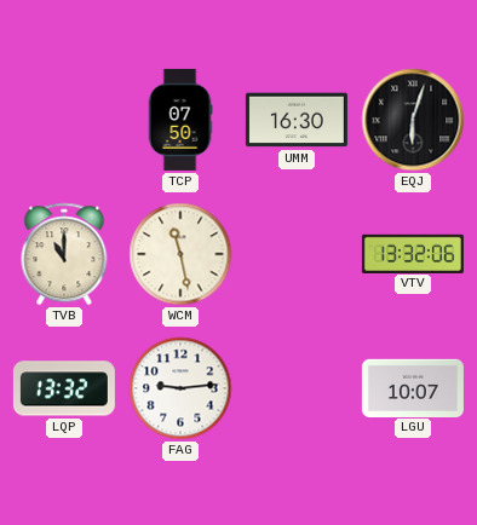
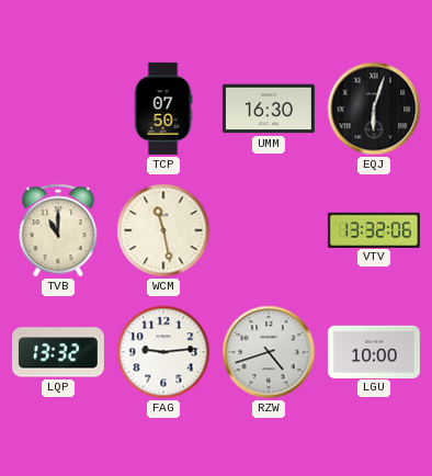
RZW: none -> 4:42
LGU: 10:07 -> 10:00
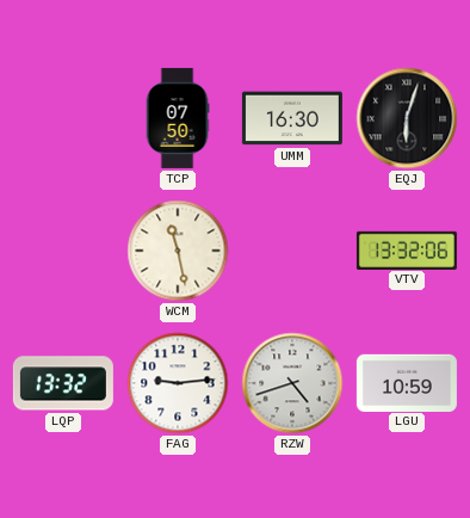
TVB: 11:00 -> none
LGU: 10:00 -> 10:59
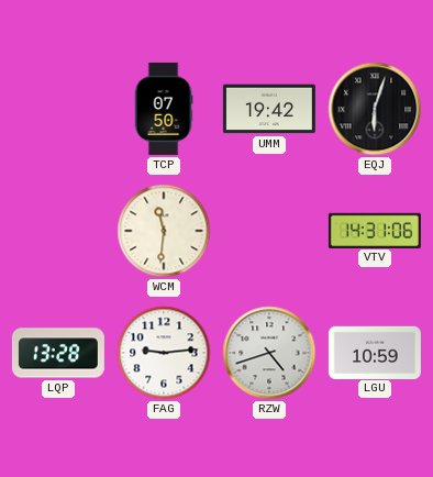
UMM: 16:30 -> 19:42
WCM: 11:28 -> 11:31
VTV: 13:32 -> 14:31
LQP: 13:32 -> 13:28
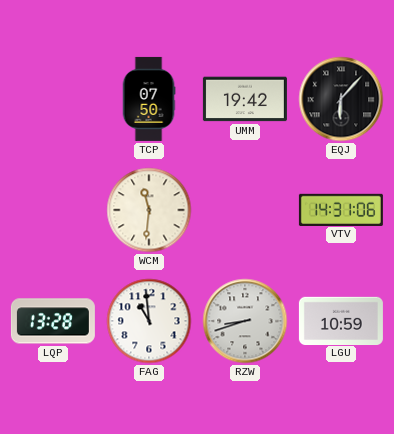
EQJ: 6:03 -> 6:07
FAG: 9:14 -> 10:59
RZW: 4:42 -> 8:42
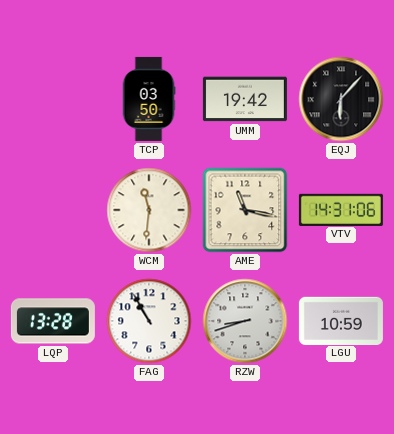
TCP: 07:50 -> 03:50
AME: none -> 11:17
FAG: 10:59 -> 10:55
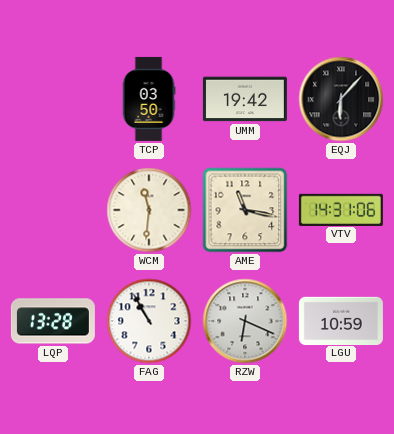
RZW: 8:42 -> 6:19
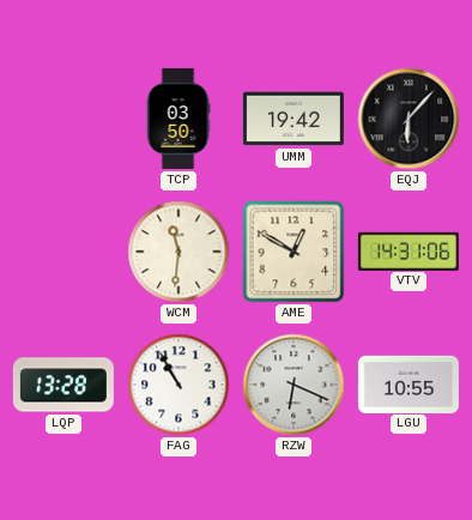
AME: 11:17 -> 12:50
LGU: 10:59 -> 10:55
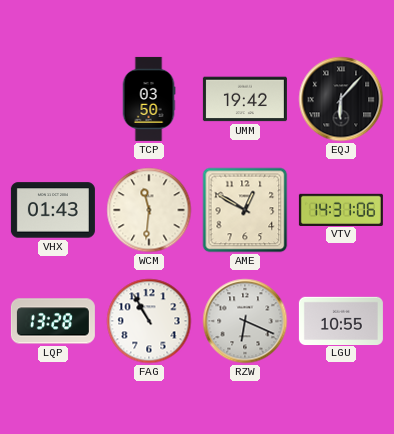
VHX: none -> 01:43
